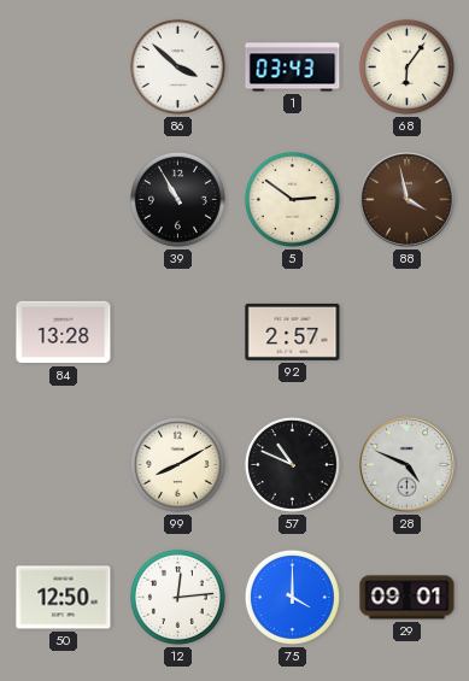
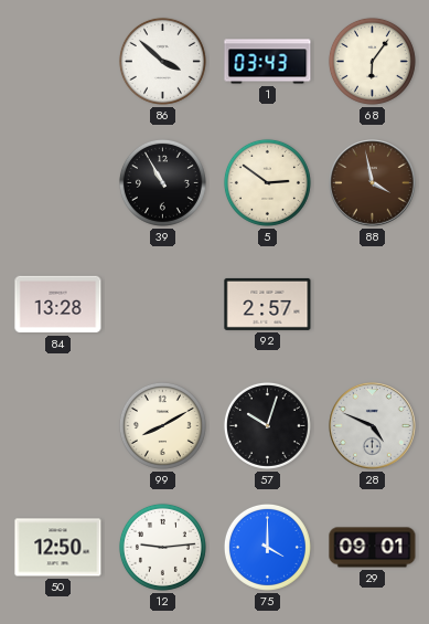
57: 10:49 -> 10:03
12: 12:14 -> 9:14
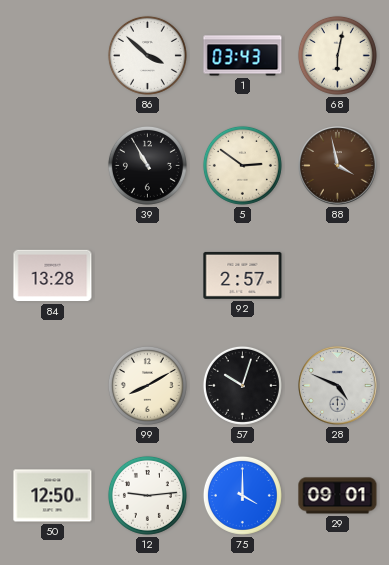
68: 6:06 -> 6:02
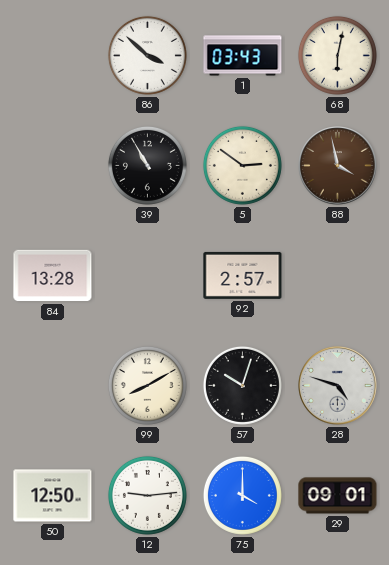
28: 4:49 -> 4:48
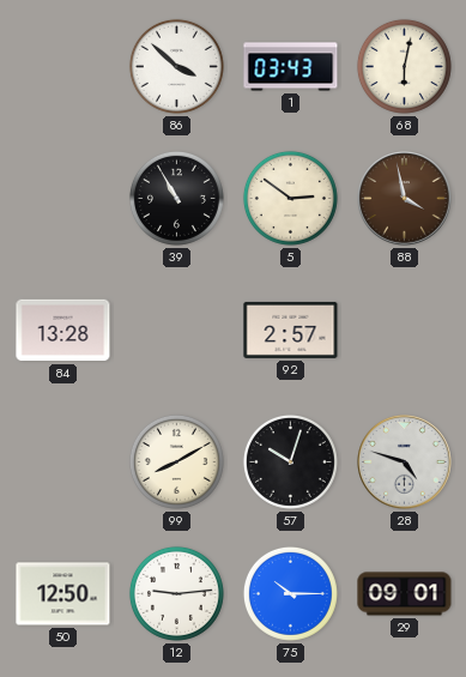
75: 4:00 -> 10:15
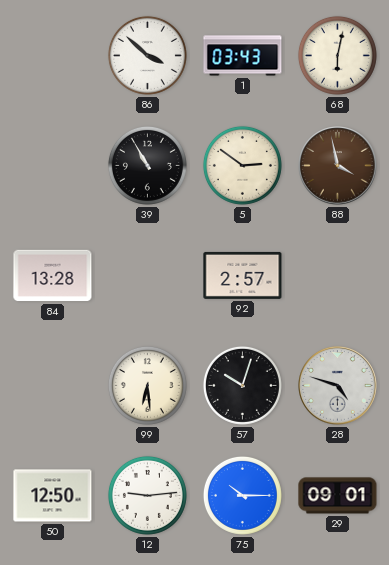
99: 8:10 -> 6:29
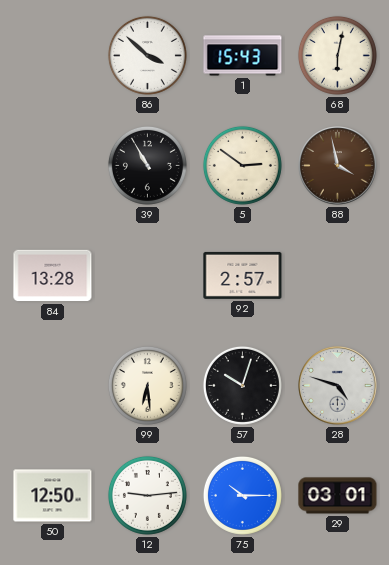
1: 03:43 -> 15:43
29: 09:01 -> 03:01
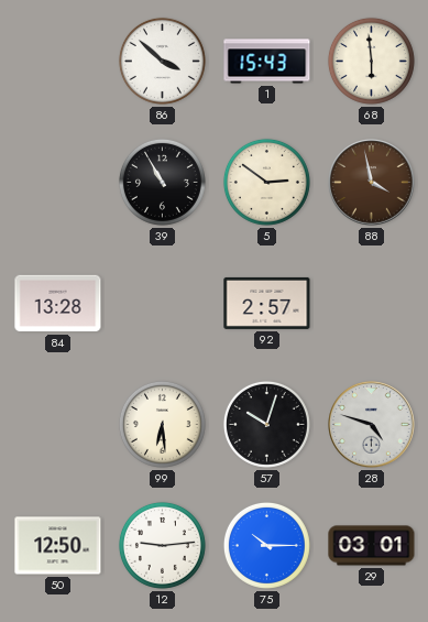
68: 6:02 -> 5:59
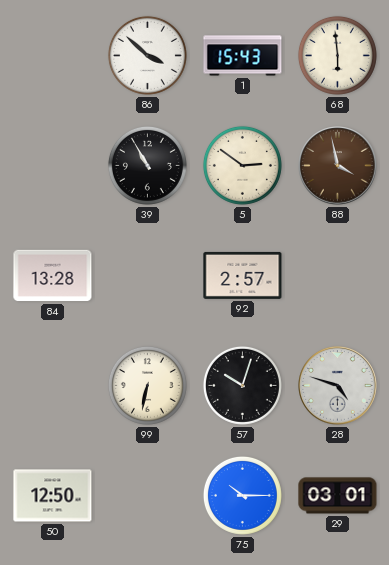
99: 6:29 -> 6:32
12: 9:14 -> none
